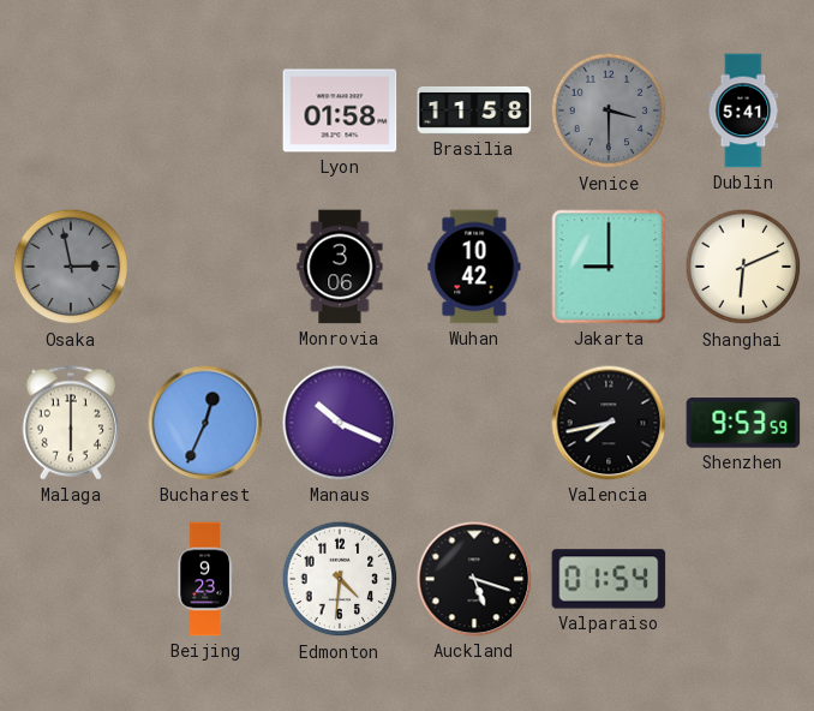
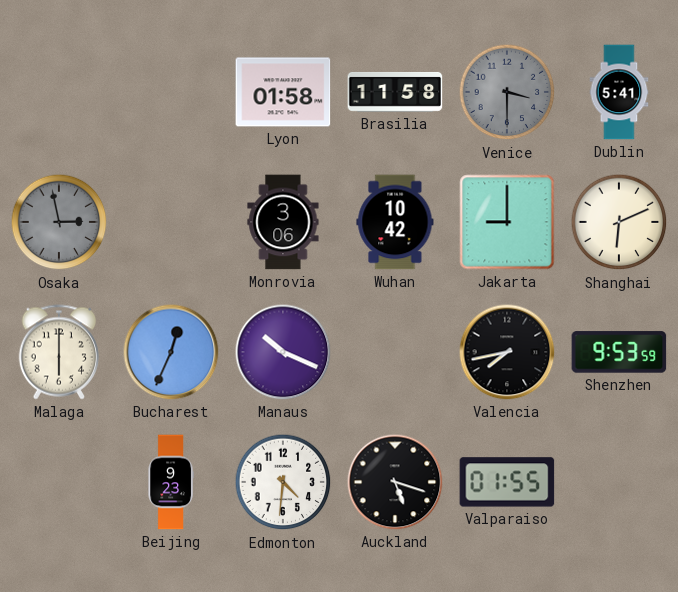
Valparaiso: 01:54 -> 01:55
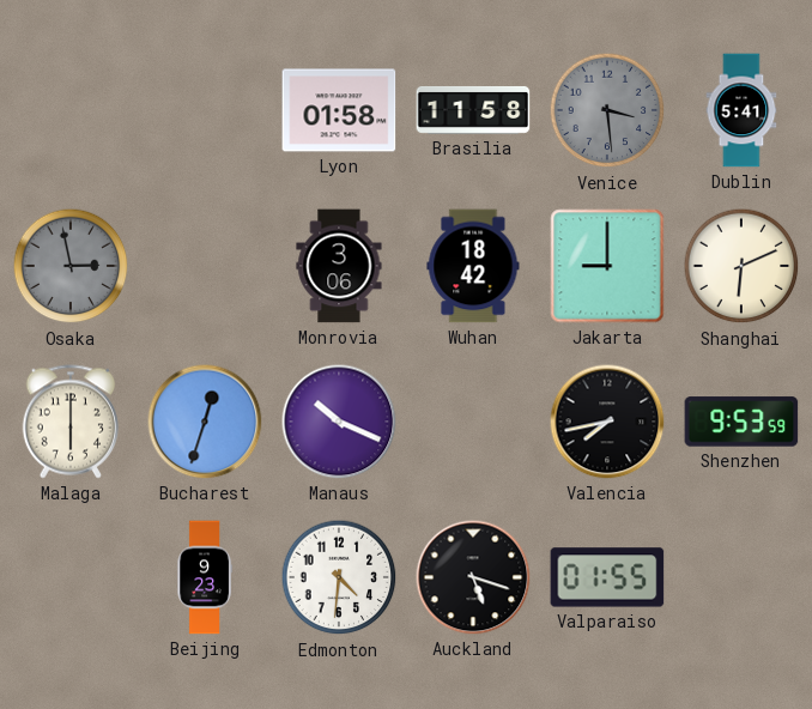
Venice: 3:30 -> 3:29
Wuhan: 10:42 -> 18:42
Bucharest: 12:34 -> 12:33
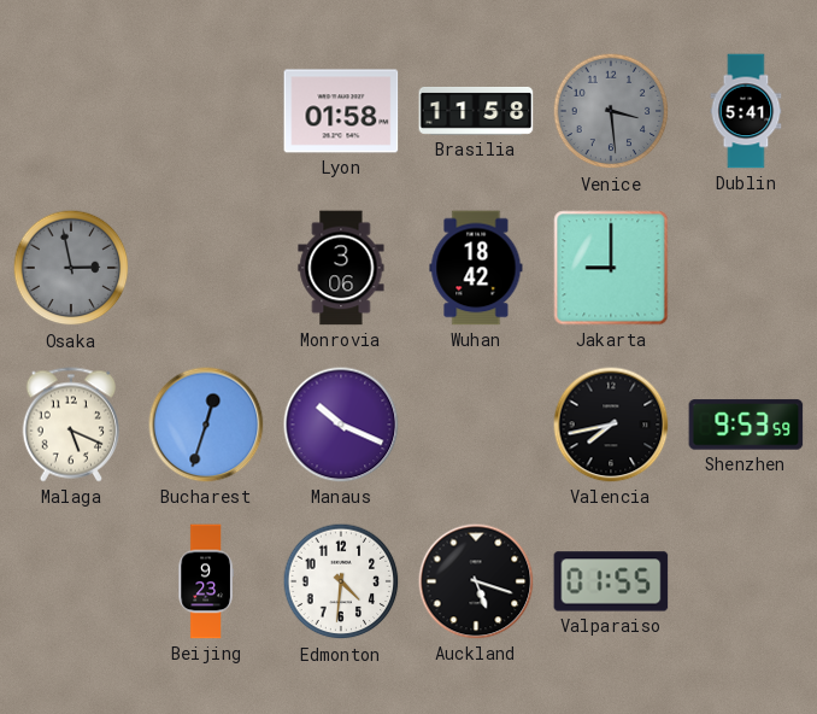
Shanghai: 6:11 -> none
Malaga: 6:00 -> 5:19
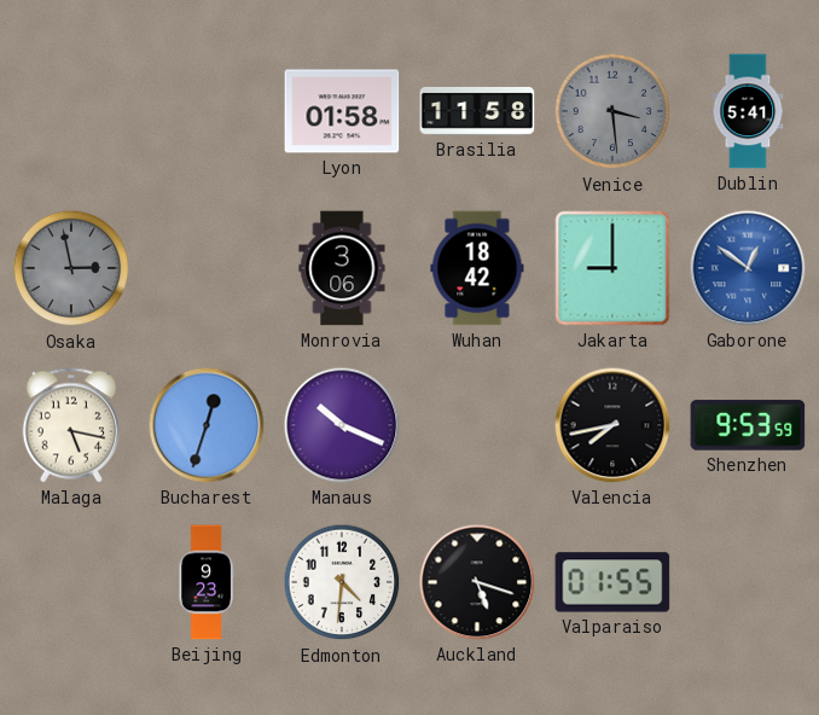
Gaborone: none -> 12:51
Malaga: 5:19 -> 5:17
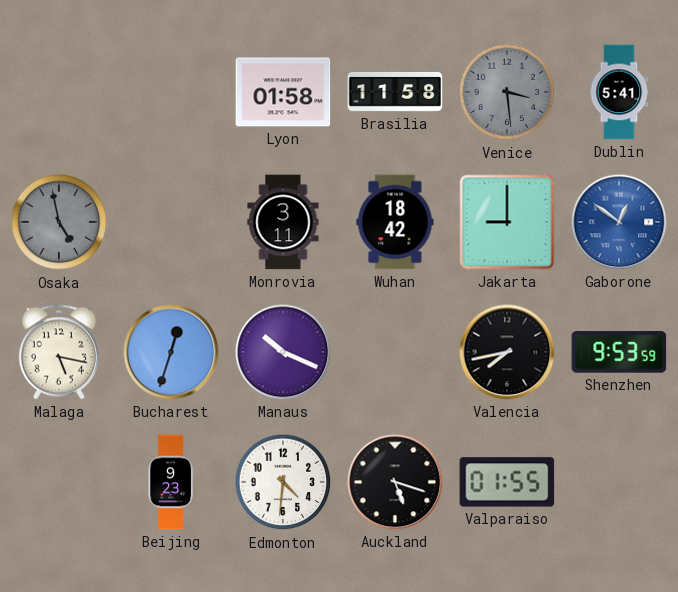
Osaka: 2:58 -> 4:58
Monrovia: 3:06 -> 3:11
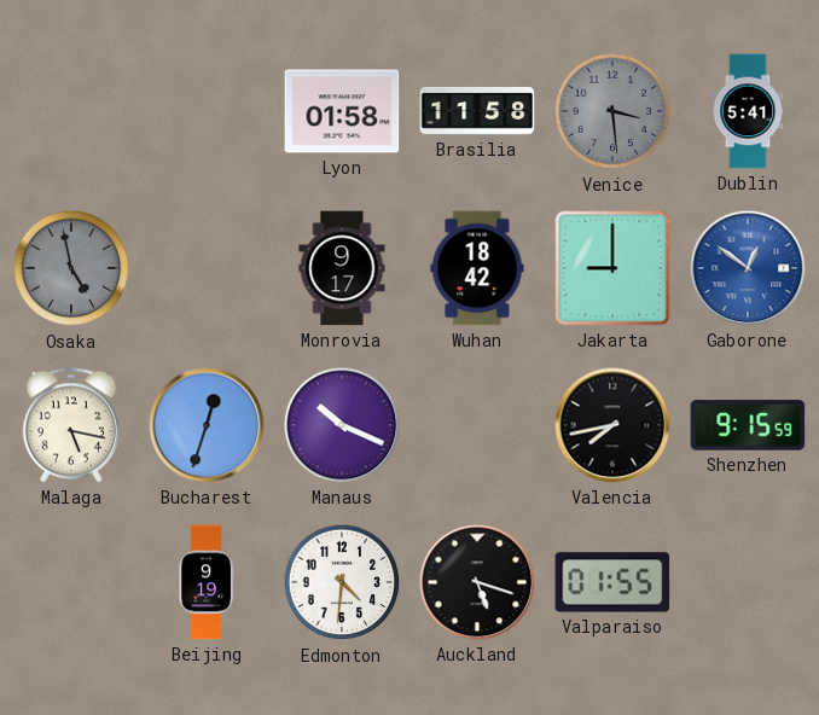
Monrovia: 3:11 -> 9:17
Shenzhen: 9:53 -> 9:15
Beijing: 9:23 -> 9:19
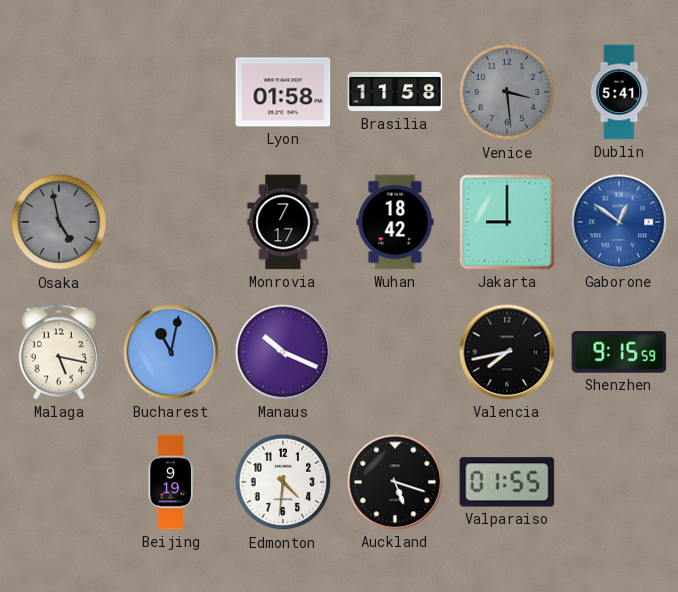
Monrovia: 9:17 -> 7:17
Bucharest: 12:33 -> 11:02
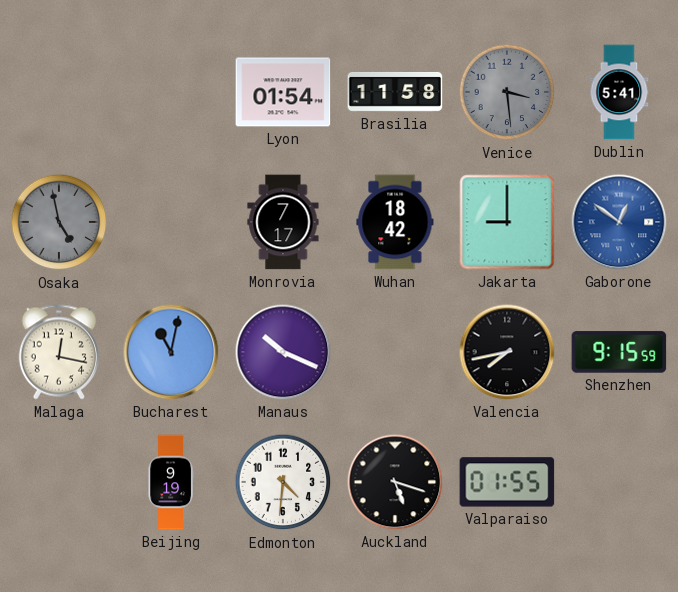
Lyon: 01:58 -> 01:54
Malaga: 5:17 -> 12:17
